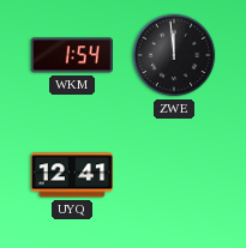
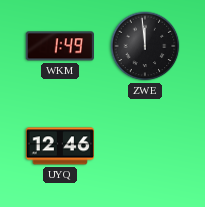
WKM: 1:54 -> 1:49
UYQ: 12:41 -> 12:46
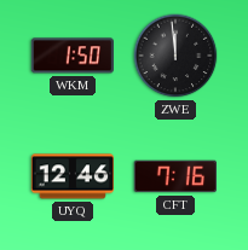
WKM: 1:49 -> 1:50
CFT: none -> 7:16
